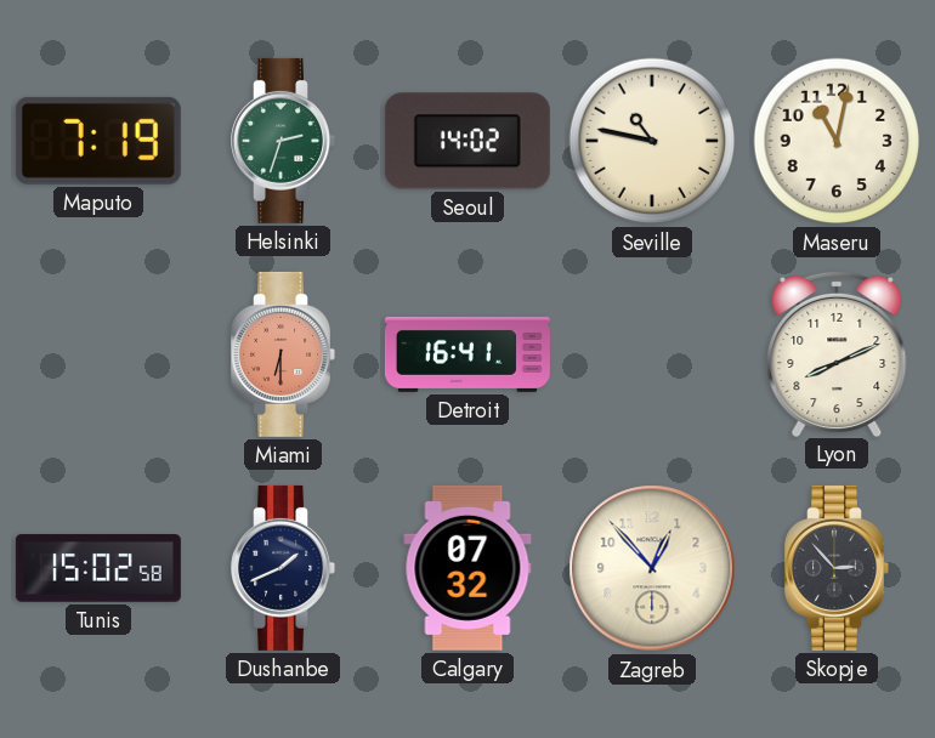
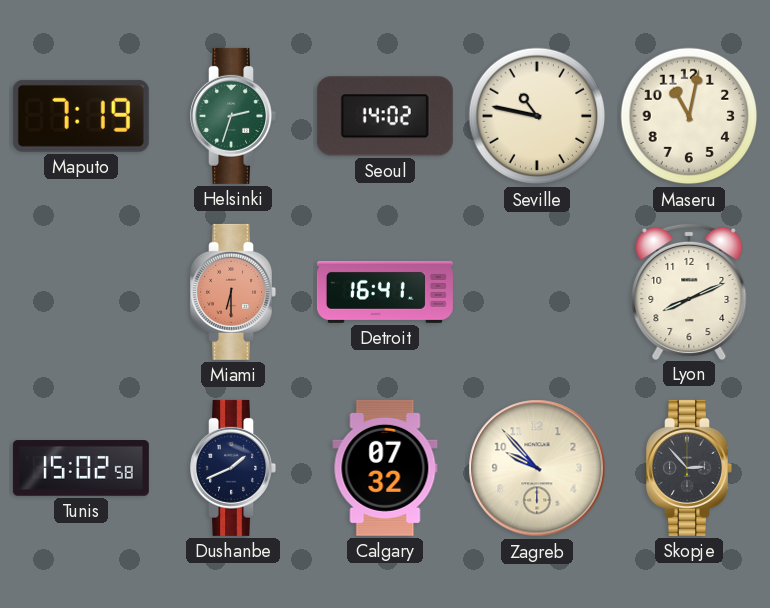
Zagreb: 12:53 -> 9:53
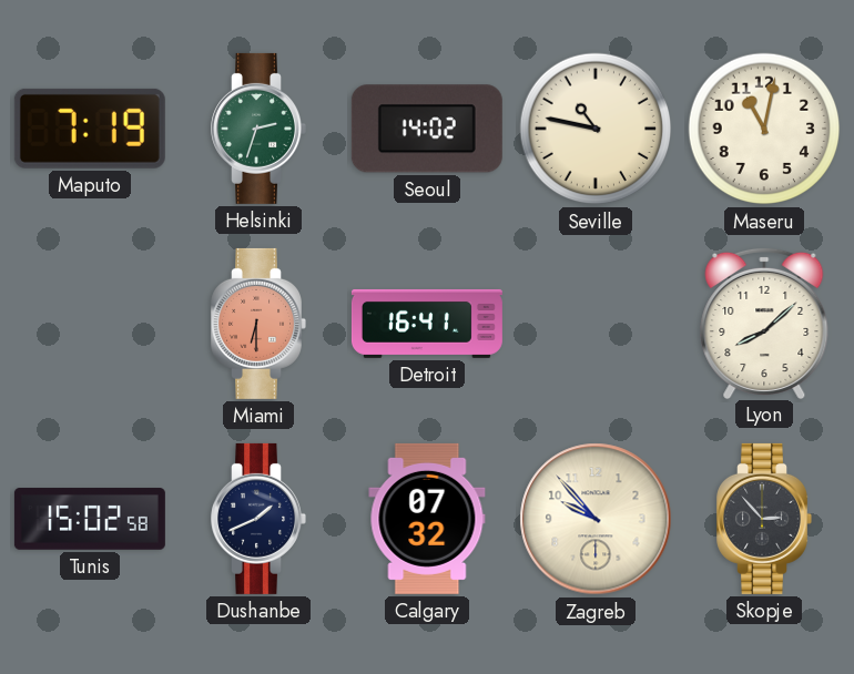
Lyon: 8:11 -> 8:08
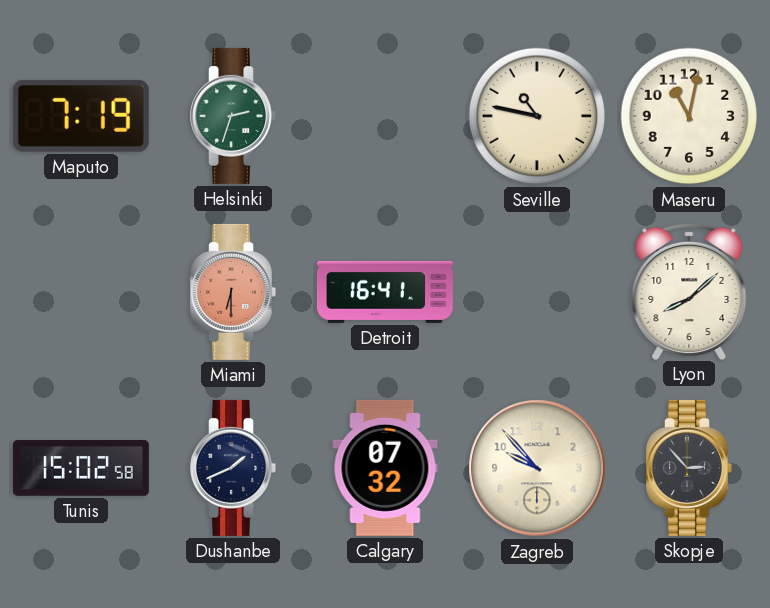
Seoul: 14:02 -> none
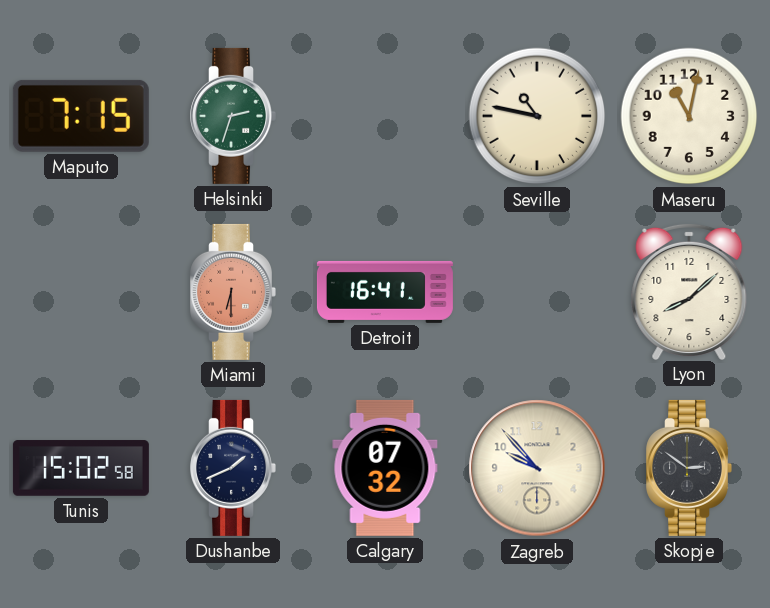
Maputo: 7:19 -> 7:15
Skopje: 2:53 -> 2:51
